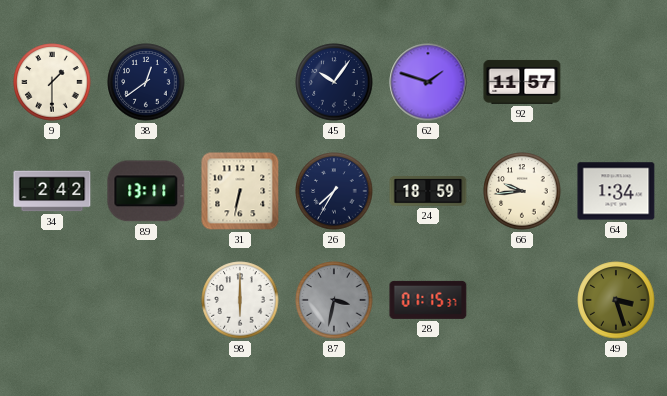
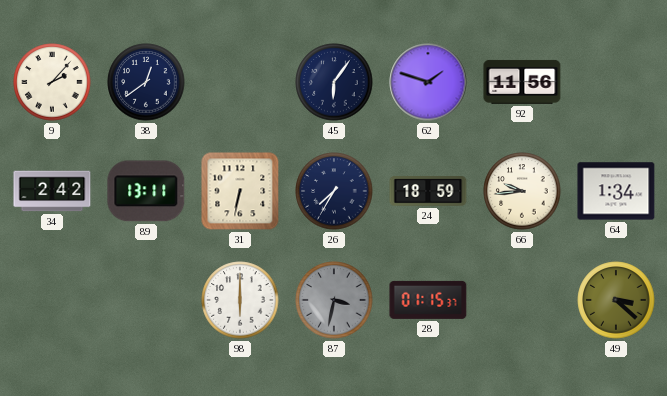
9: 1:30 -> 2:07
45: 10:06 -> 6:06
92: 11:57 -> 11:56
49: 3:27 -> 3:22
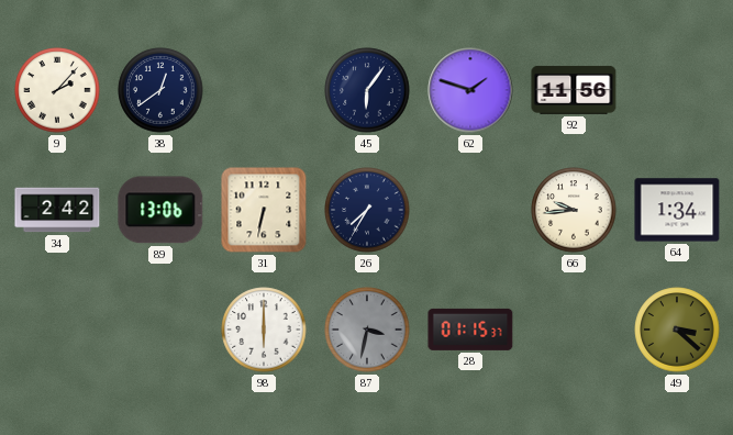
89: 13:11 -> 13:06
24: 18:59 -> none
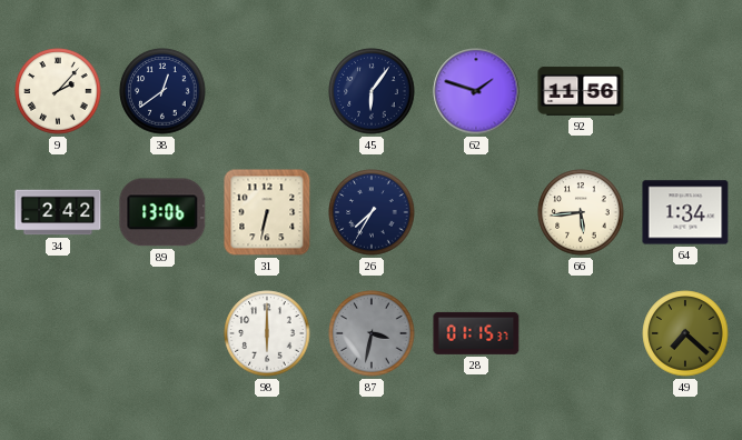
66: 9:44 -> 5:44
49: 3:22 -> 7:22
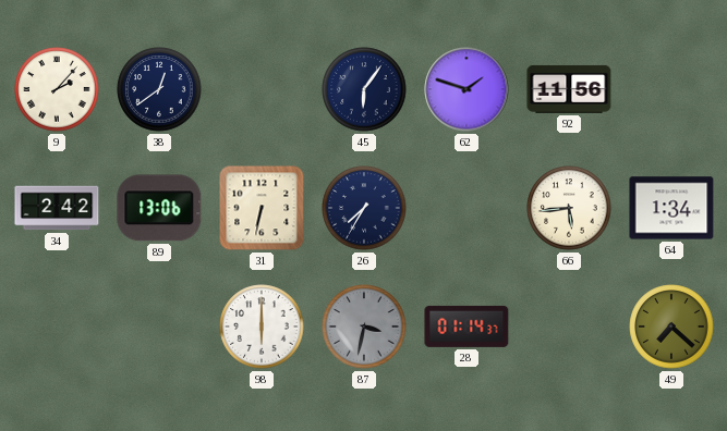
28: 01:15 -> 01:14
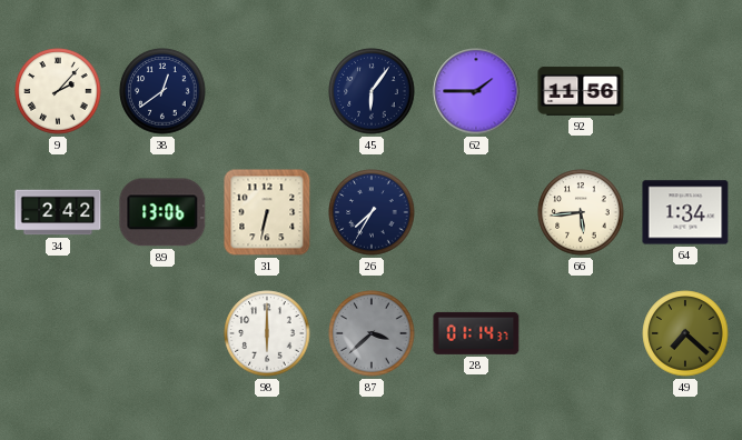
62: 1:48 -> 1:45
87: 3:32 -> 3:38
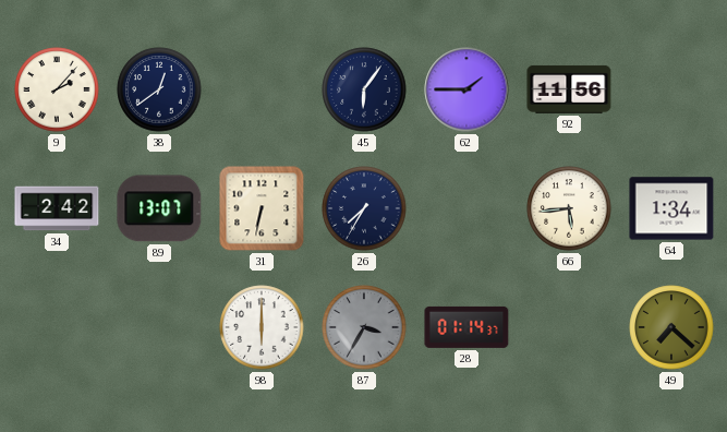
89: 13:06 -> 13:07
87: 3:38 -> 3:35
